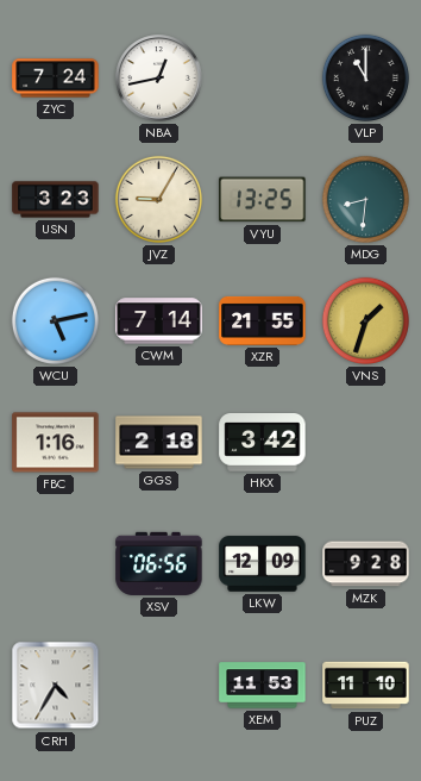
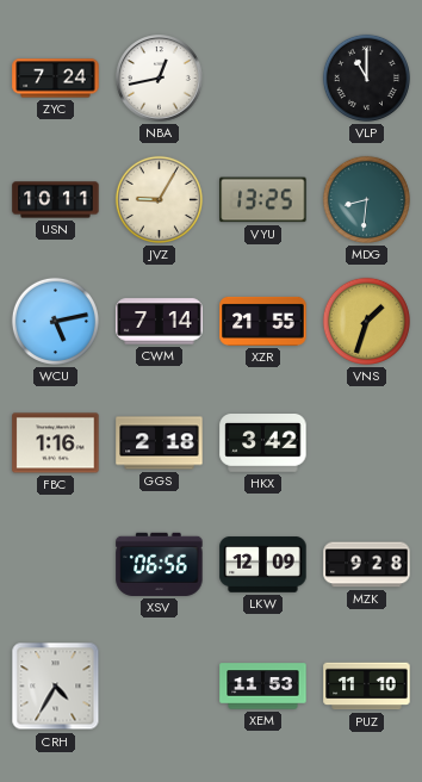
USN: 3:23 -> 10:11
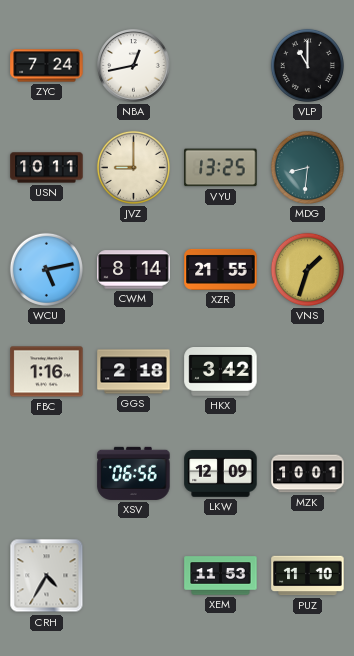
JVZ: 9:05 -> 9:00
CWM: 7:14 -> 8:14
MZK: 9:28 -> 10:01
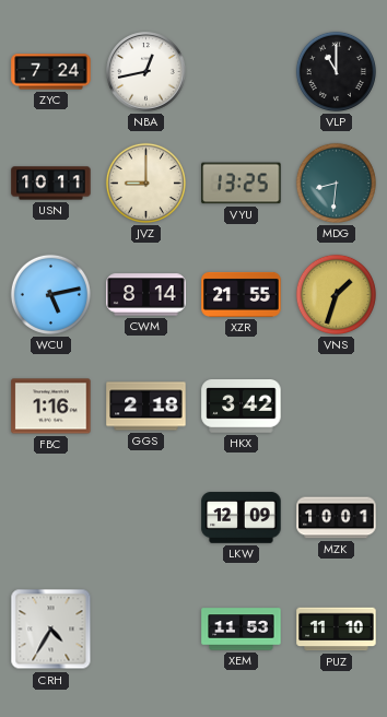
XSV: 06:56 -> none
